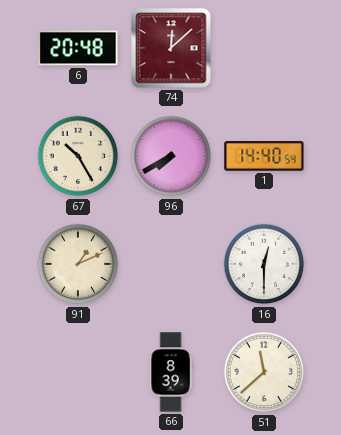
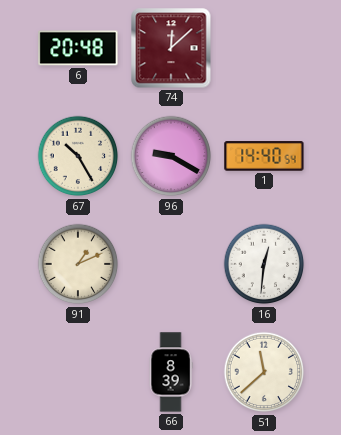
96: 7:40 -> 9:20
16: 12:30 -> 12:31
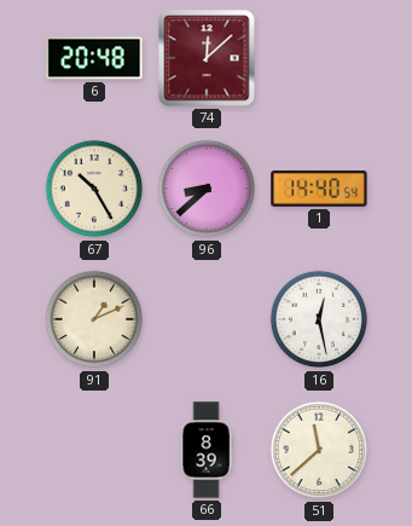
96: 9:20 -> 8:38
16: 12:31 -> 12:28
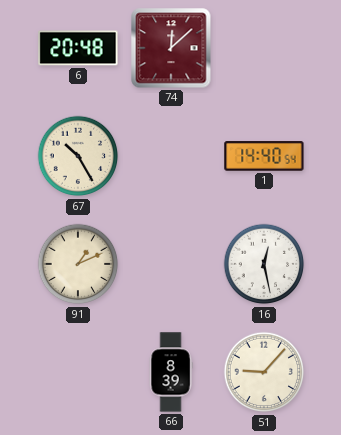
96: 8:38 -> none
51: 11:38 -> 9:07
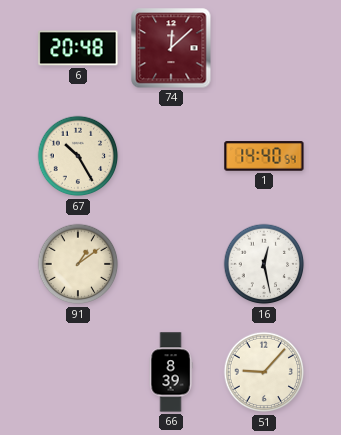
91: 1:11 -> 1:09
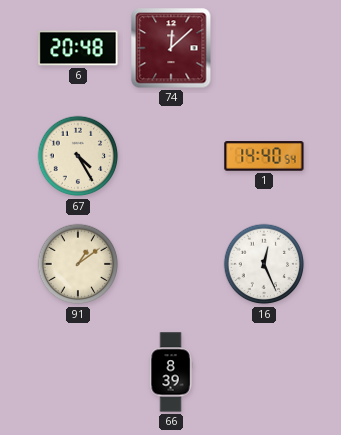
67: 10:25 -> 4:25
16: 12:28 -> 12:26
51: 9:07 -> none
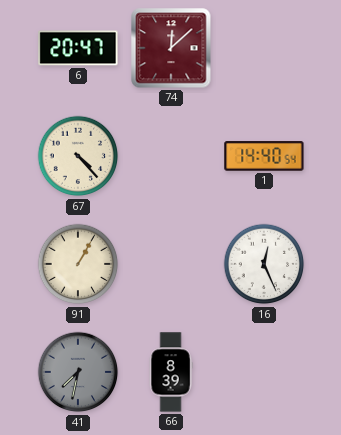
6: 20:48 -> 20:47
67: 4:25 -> 4:23
91: 1:09 -> 1:05
41: none -> 7:32
